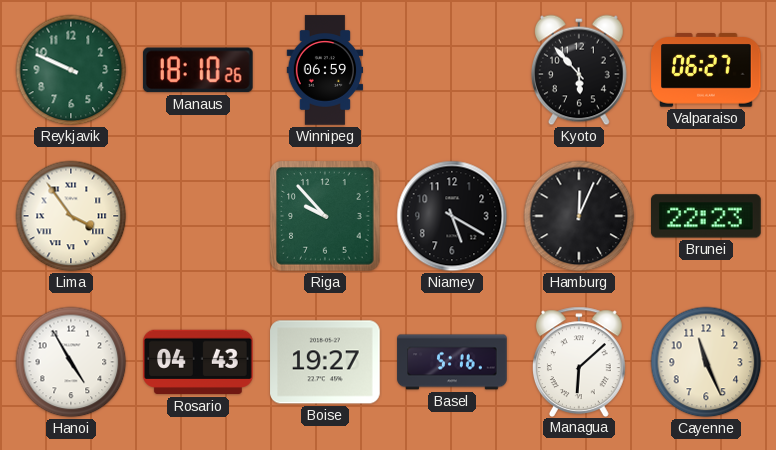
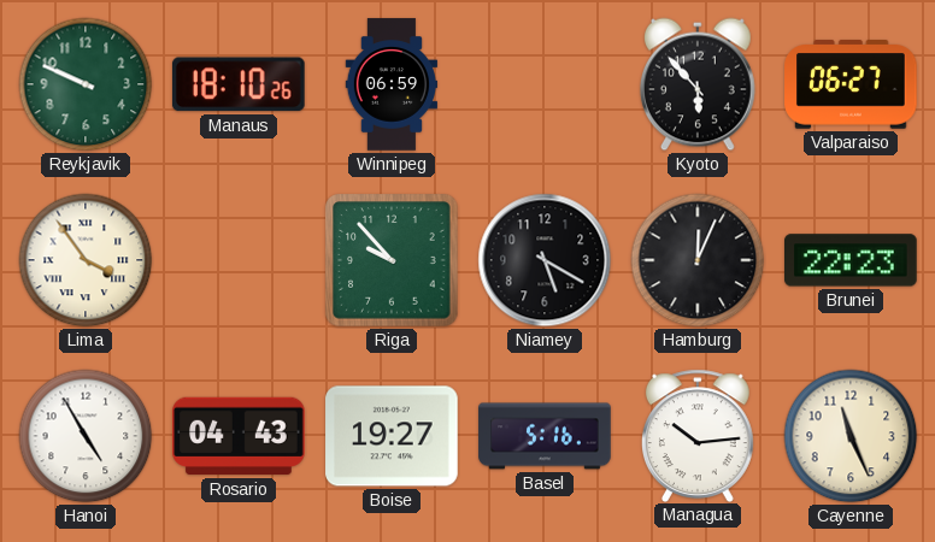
Managua: 6:08 -> 10:14
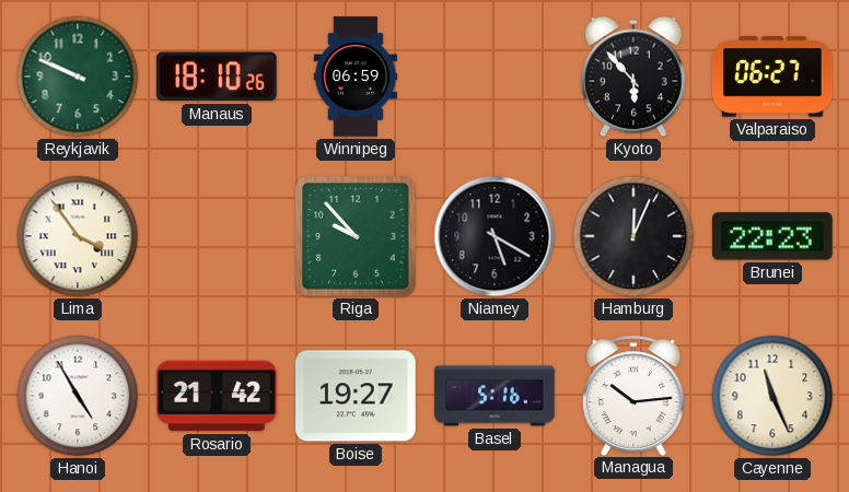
Rosario: 04:43 -> 21:42
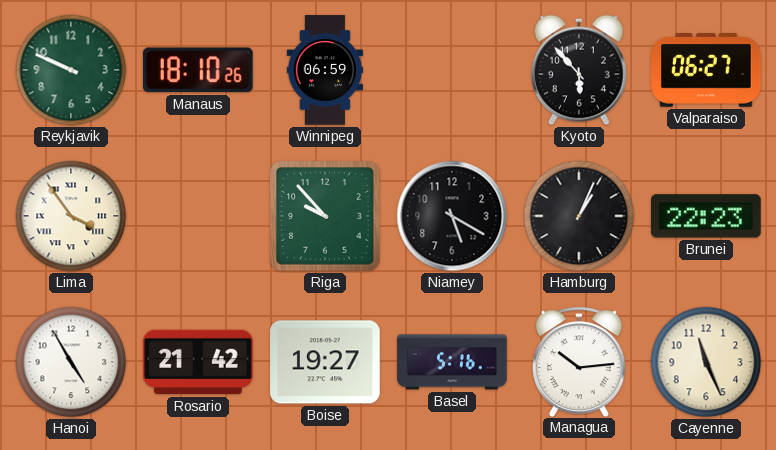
Hamburg: 12:04 -> 1:04
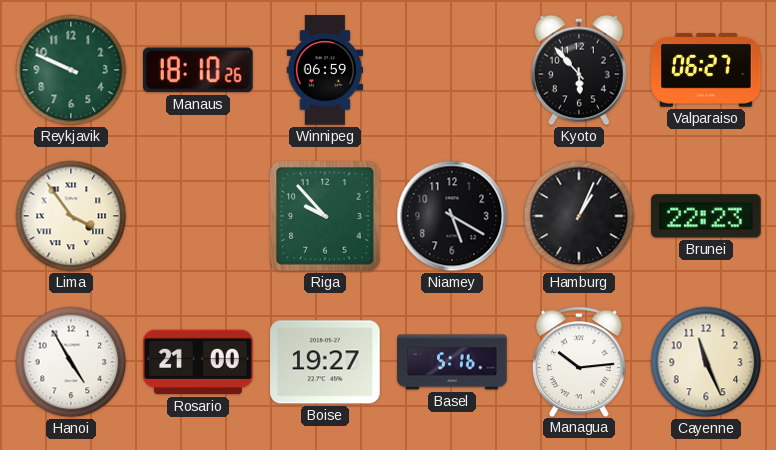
Rosario: 21:42 -> 21:00
